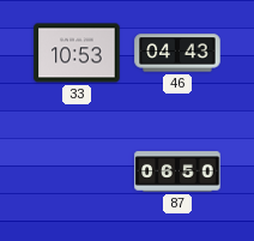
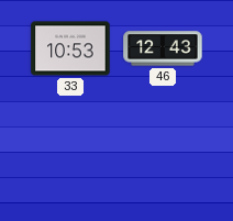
46: 04:43 -> 12:43
87: 06:50 -> none
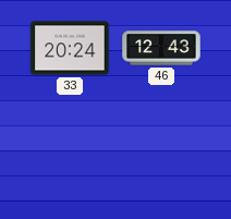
33: 10:53 -> 20:24
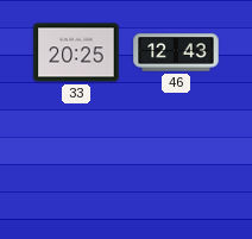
33: 20:24 -> 20:25
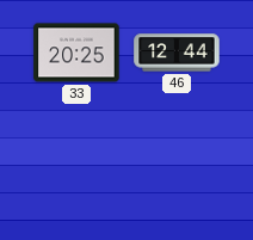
46: 12:43 -> 12:44
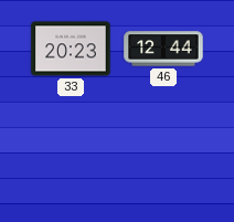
33: 20:25 -> 20:23
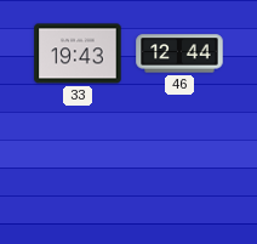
33: 20:23 -> 19:43
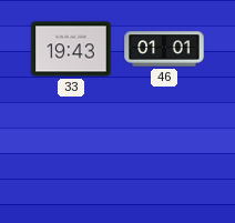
46: 12:44 -> 01:01
